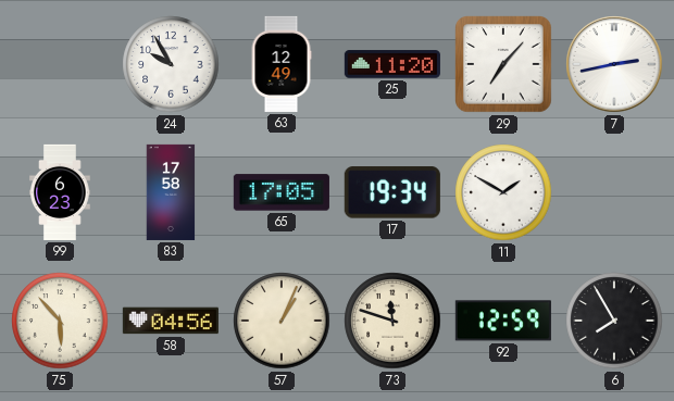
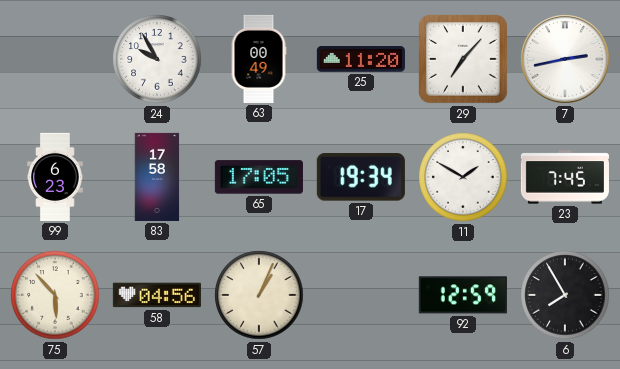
63: 12:49 -> 00:49
23: none -> 7:45
73: 11:48 -> none
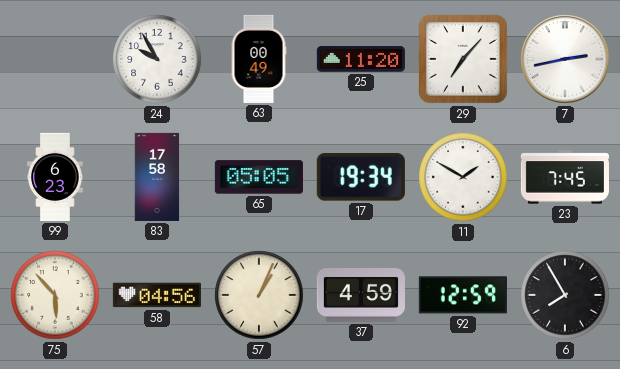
65: 17:05 -> 05:05
37: none -> 4:59
